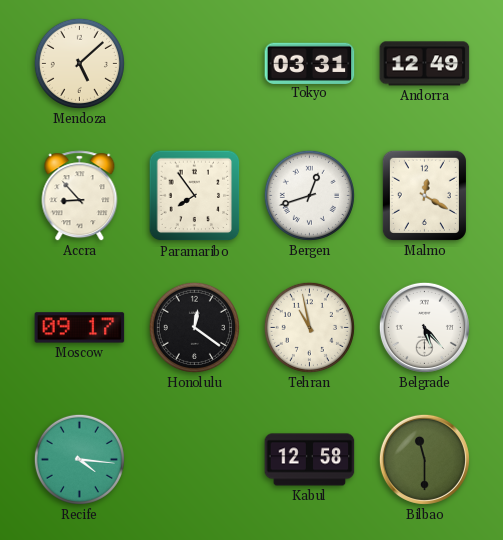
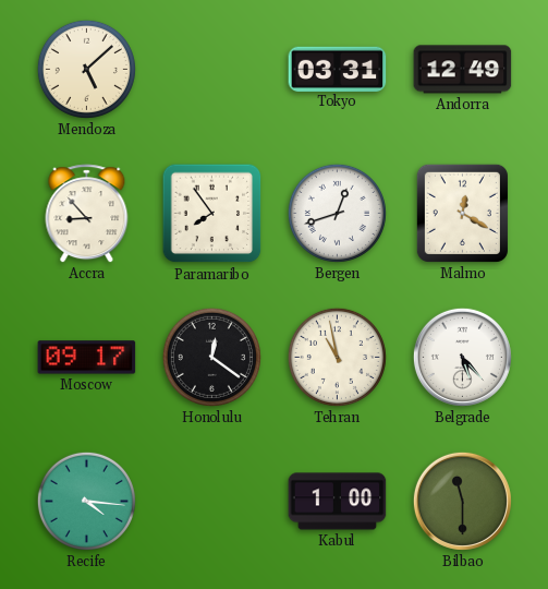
Kabul: 12:58 -> 1:00
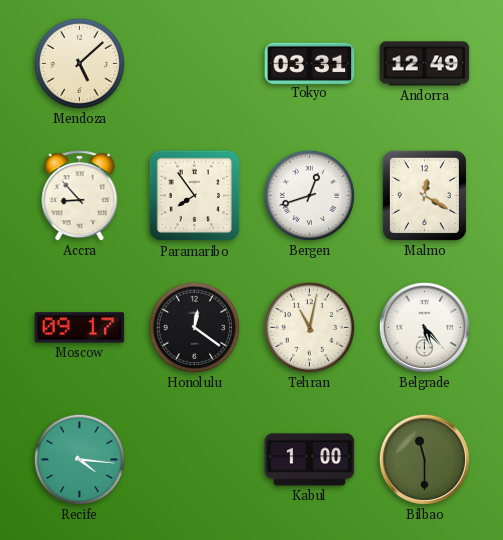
Tehran: 10:58 -> 11:02
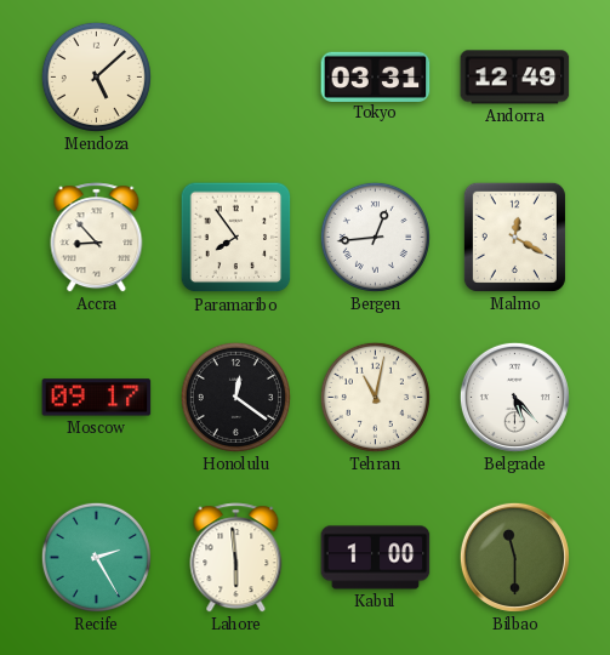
Bergen: 12:42 -> 12:44
Recife: 4:16 -> 2:25
Lahore: none -> 5:59
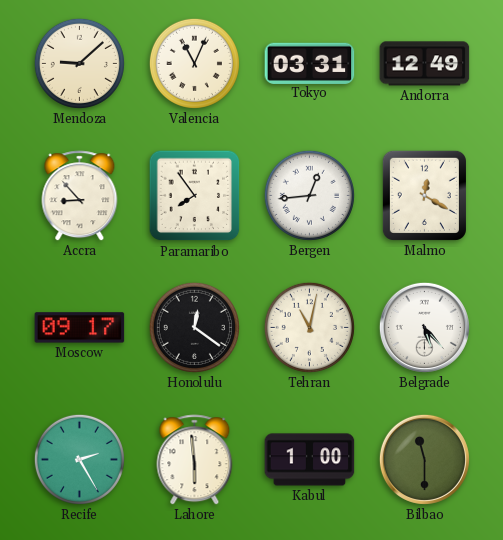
Mendoza: 5:08 -> 9:08
Valencia: none -> 11:04
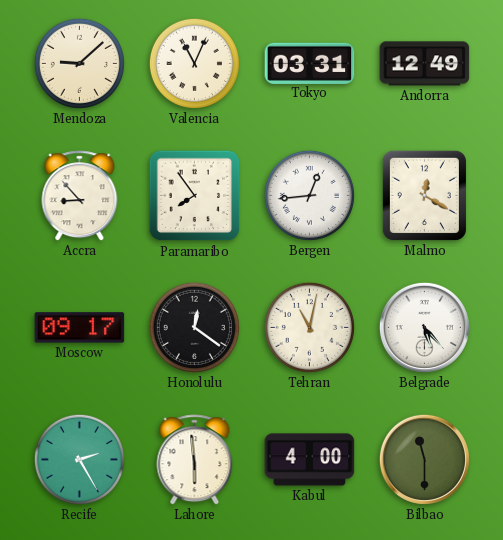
Kabul: 1:00 -> 4:00
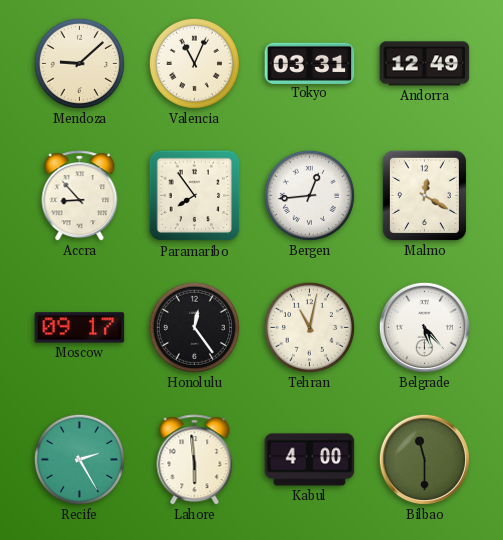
Honolulu: 12:21 -> 12:24
